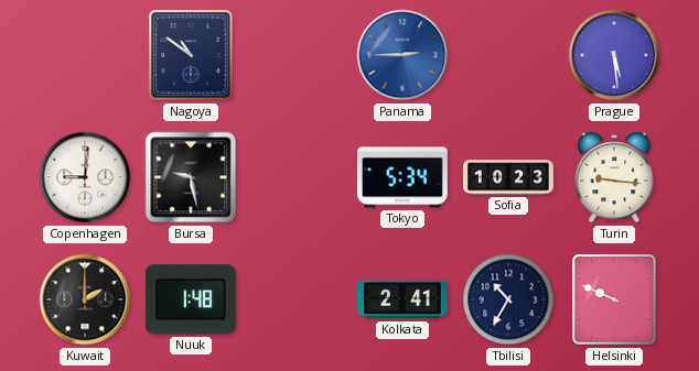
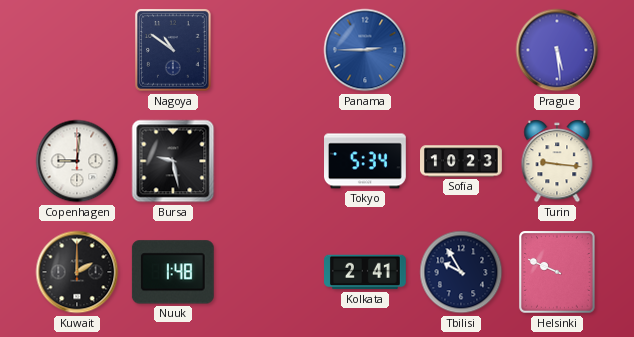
Tbilisi: 10:35 -> 9:55
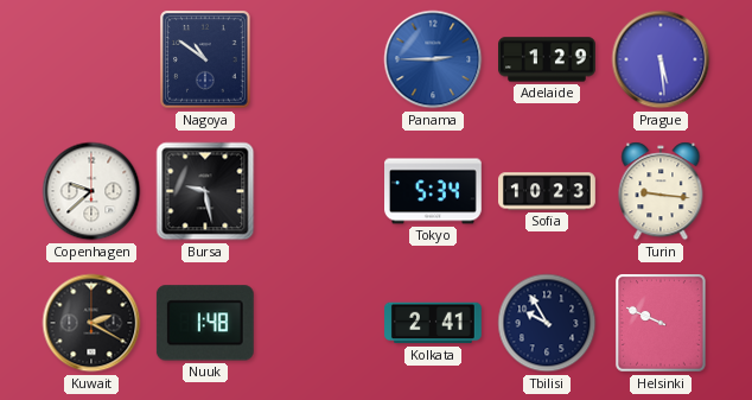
Adelaide: none -> 1:29
Copenhagen: 9:01 -> 9:38
Kuwait: 2:00 -> 2:20
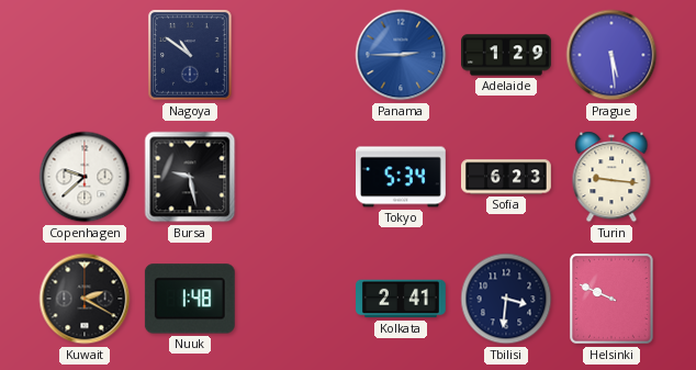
Sofia: 10:23 -> 6:23
Tbilisi: 9:55 -> 3:31
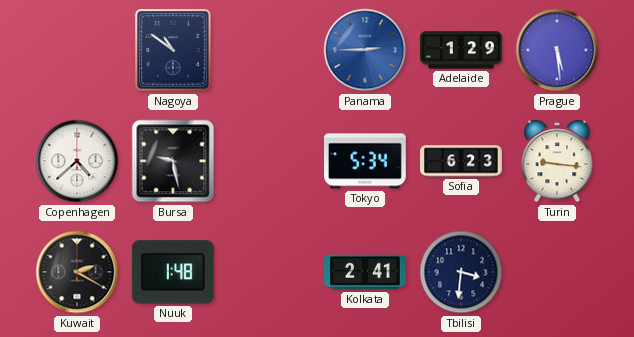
Copenhagen: 9:38 -> 4:38
Helsinki: 9:49 -> none
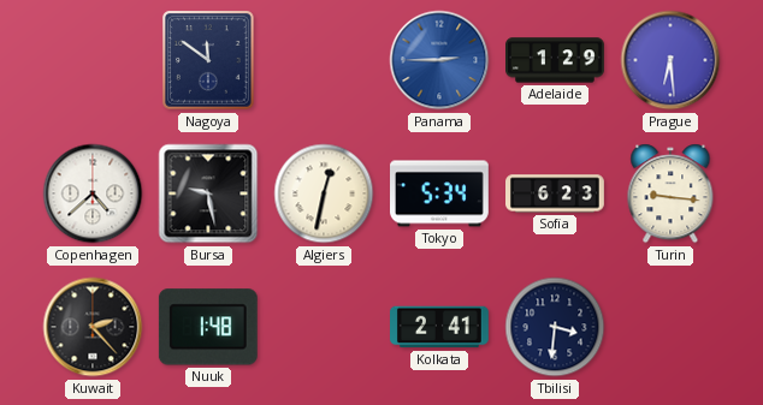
Nagoya: 10:51 -> 11:51
Prague: 5:29 -> 6:29
Algiers: none -> 12:32
Kuwait: 2:20 -> 2:23
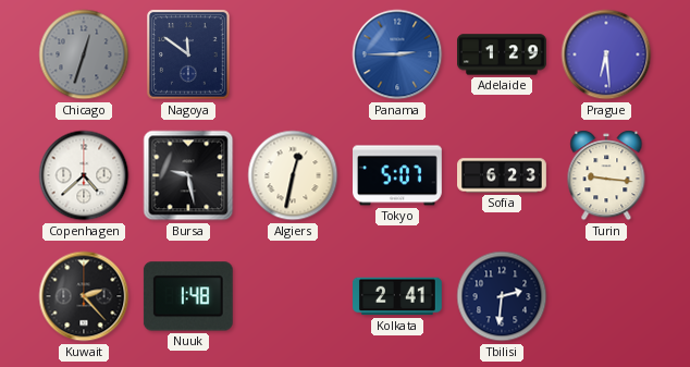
Chicago: none -> 12:33
Tokyo: 5:34 -> 5:07
Tbilisi: 3:31 -> 2:31
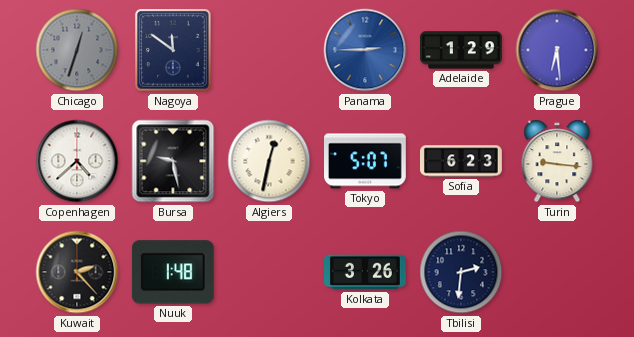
Kolkata: 2:41 -> 3:26
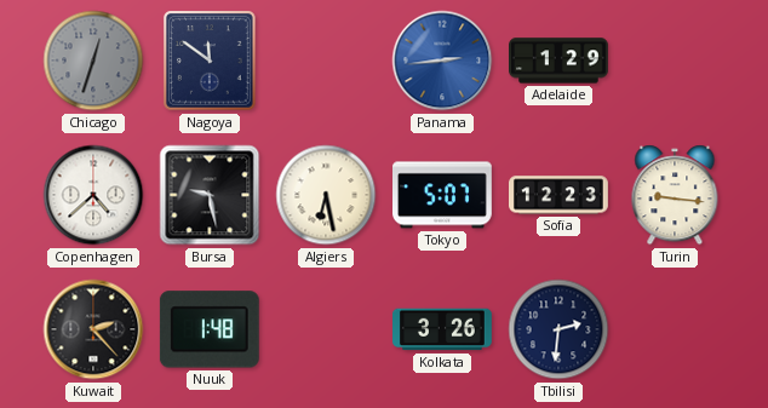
Panama: 2:45 -> 2:44
Prague: 6:29 -> none
Algiers: 12:32 -> 6:28
Sofia: 6:23 -> 12:23
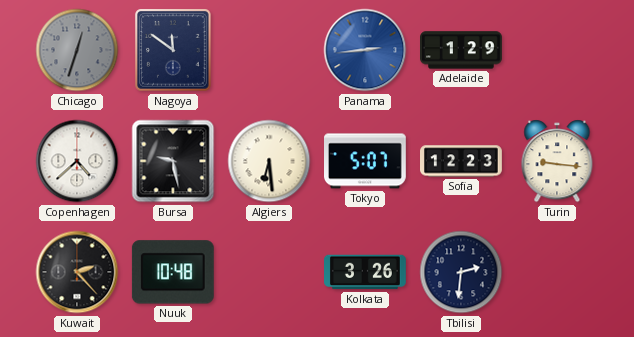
Algiers: 6:28 -> 6:29
Nuuk: 1:48 -> 10:48
